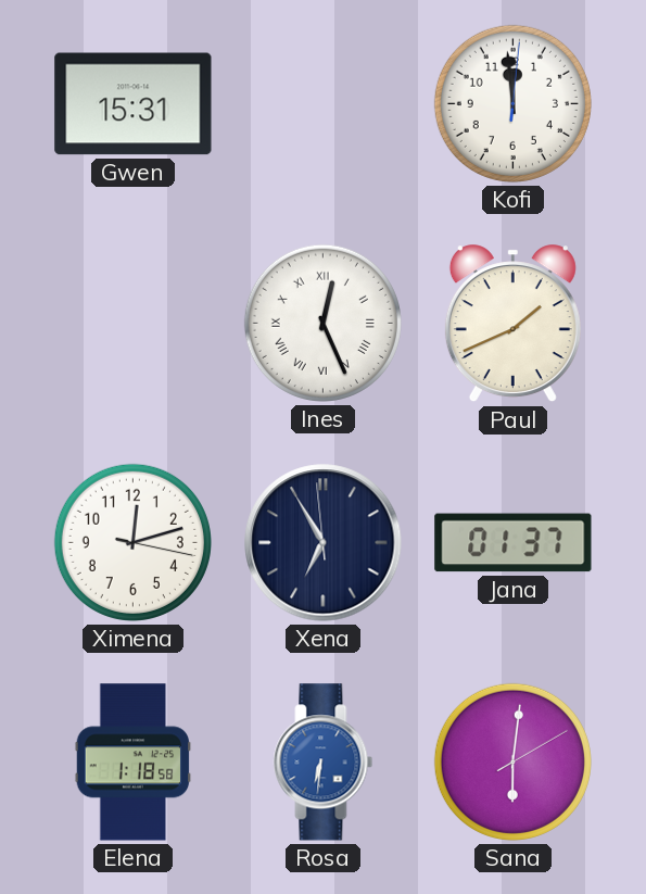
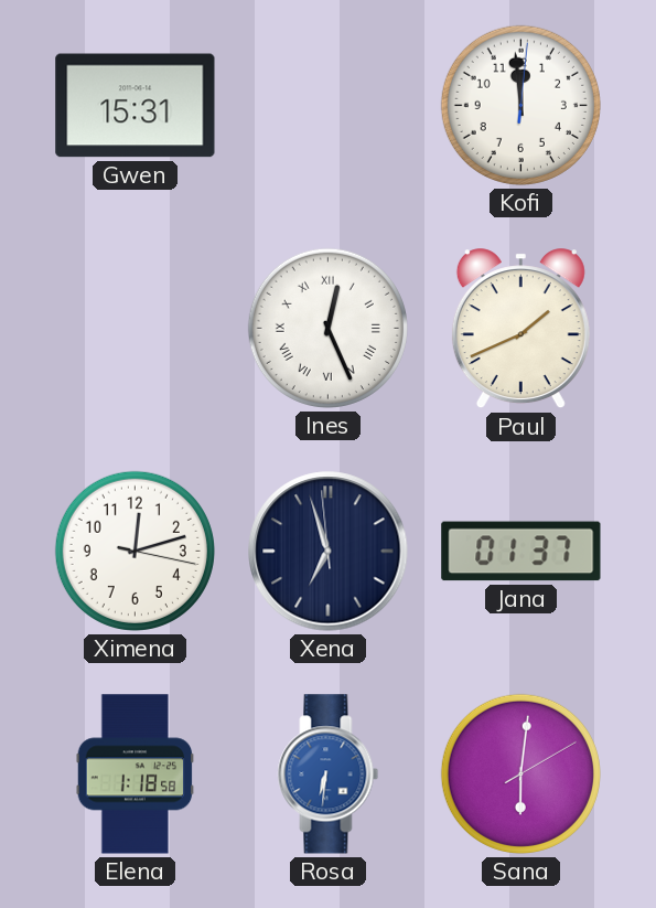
Xena: 6:54 -> 6:56
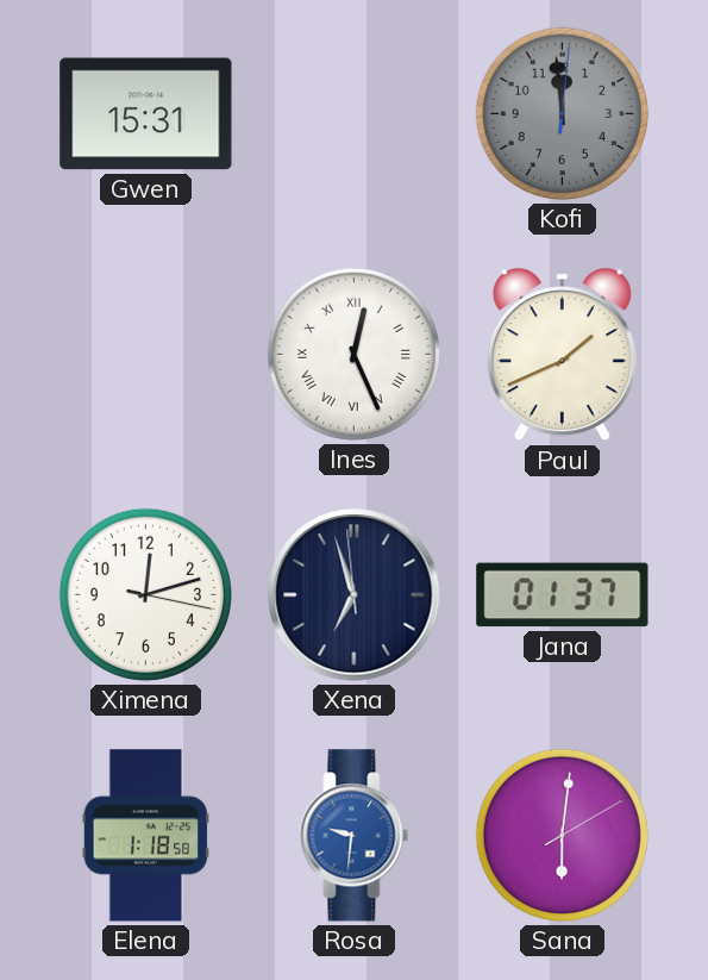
Kofi dial: white -> grey
Rosa: 6:31 -> 9:31
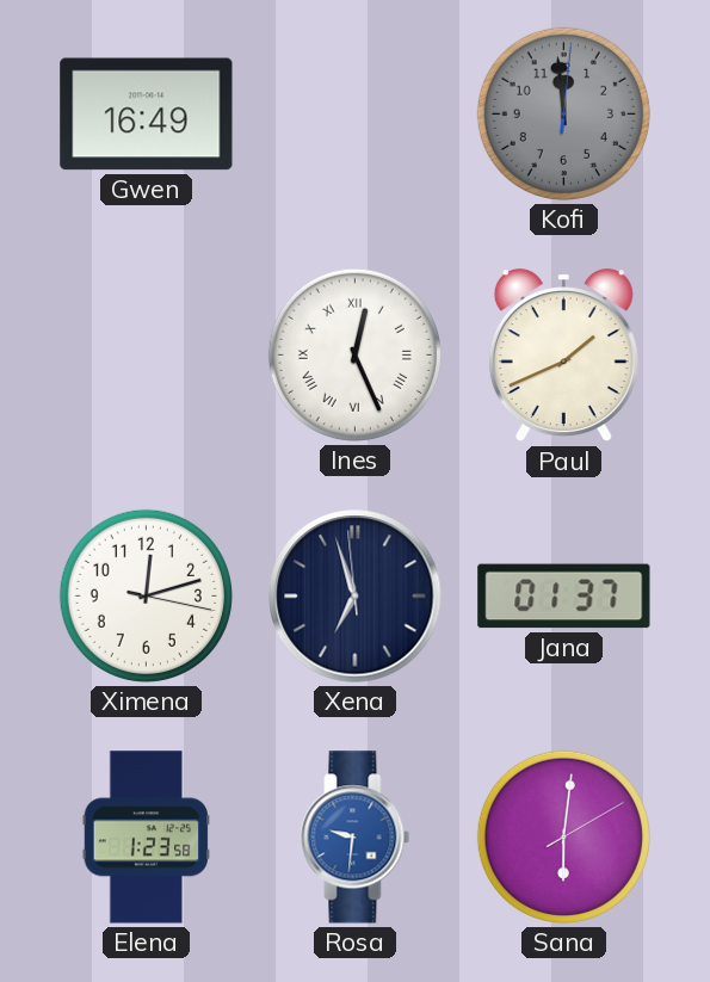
Gwen: 15:31 -> 16:49
Elena: 1:18 -> 1:23
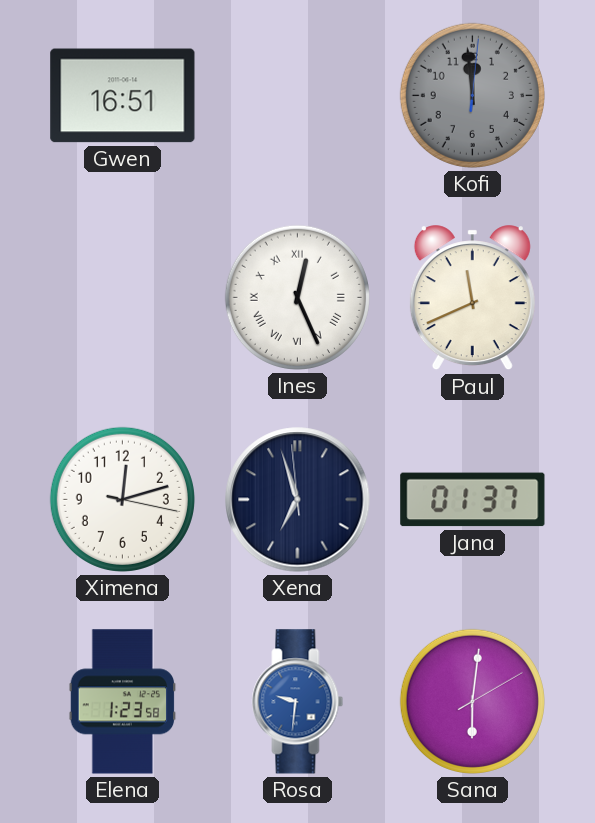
Gwen: 16:49 -> 16:51
Paul: 1:41 -> 11:41
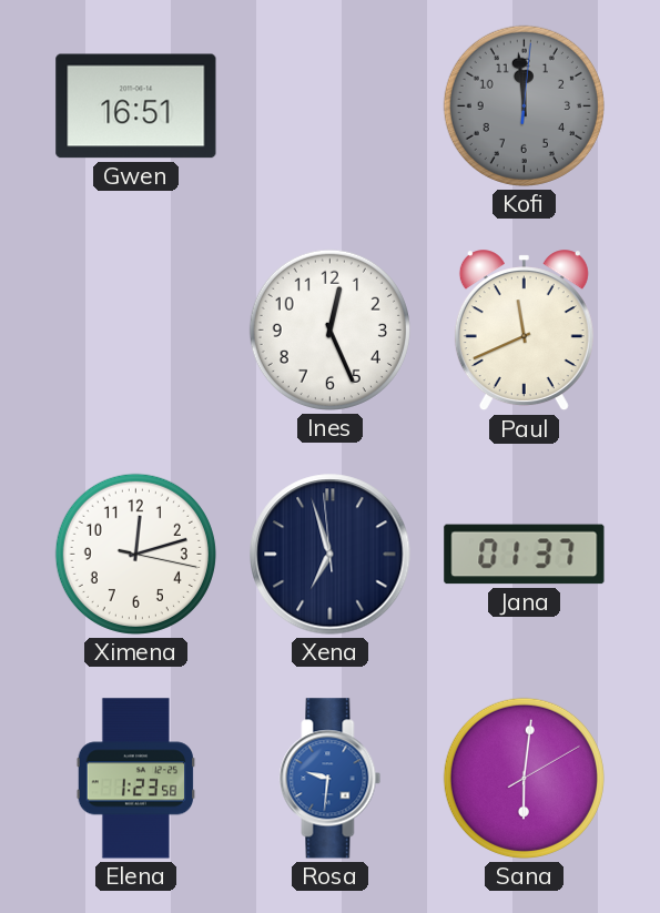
Ines numerals: Roman -> Arabic
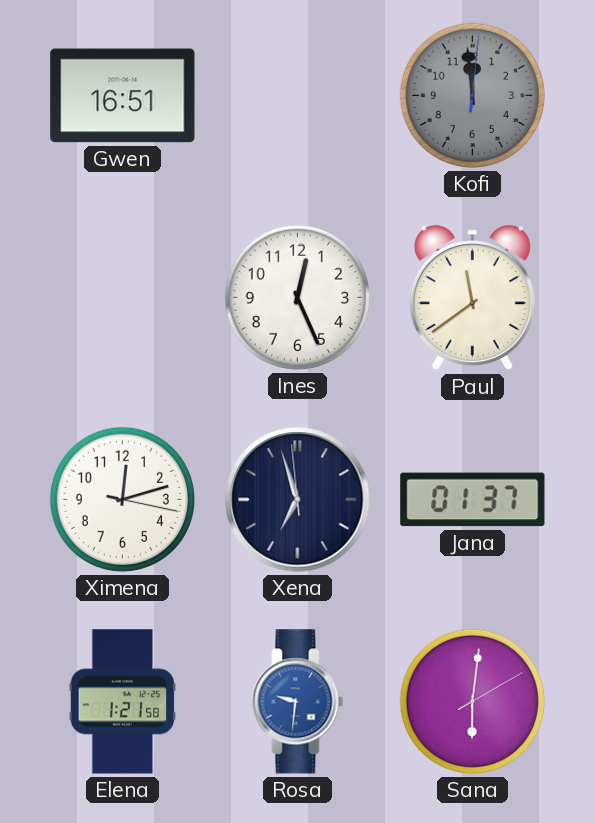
Paul: 11:41 -> 11:39
Elena: 1:23 -> 1:21
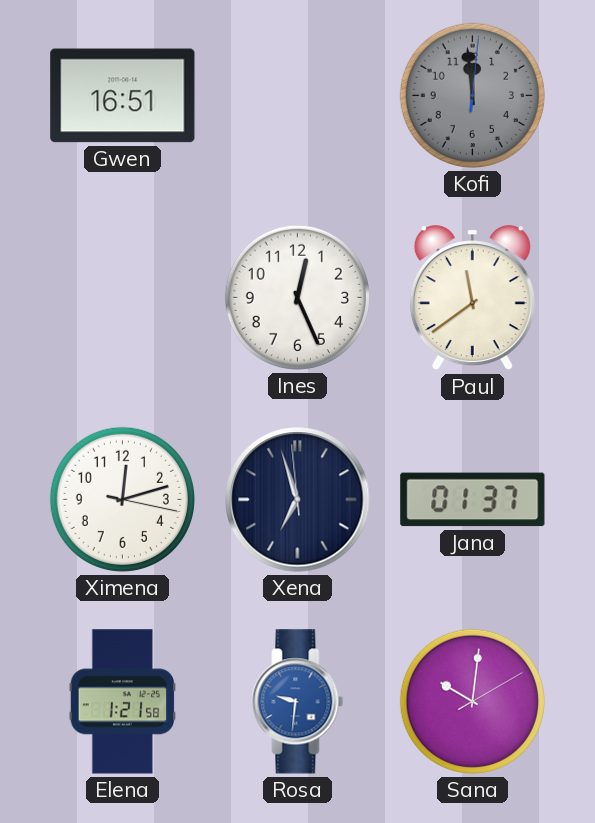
Sana: 6:01 -> 10:01
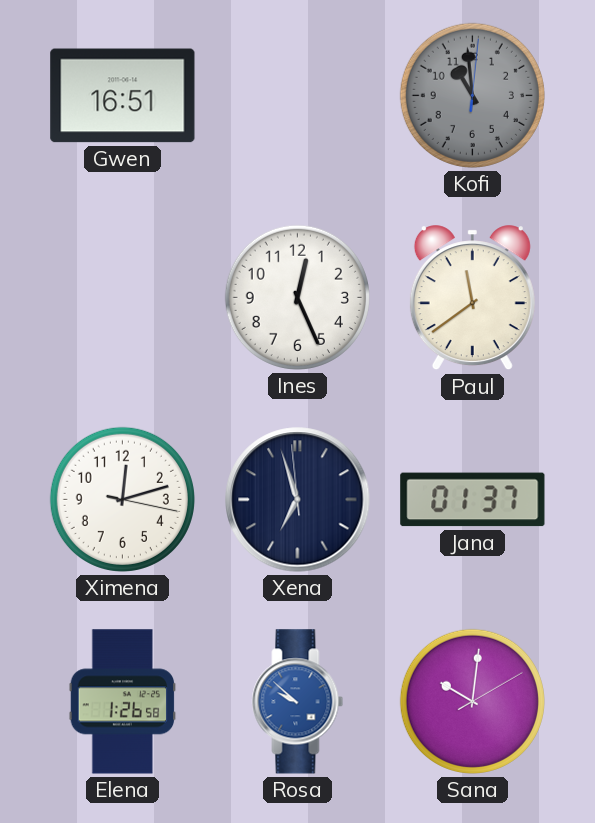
Kofi: 11:59 -> 10:59
Elena: 1:21 -> 1:26
Rosa: 9:31 -> 9:52
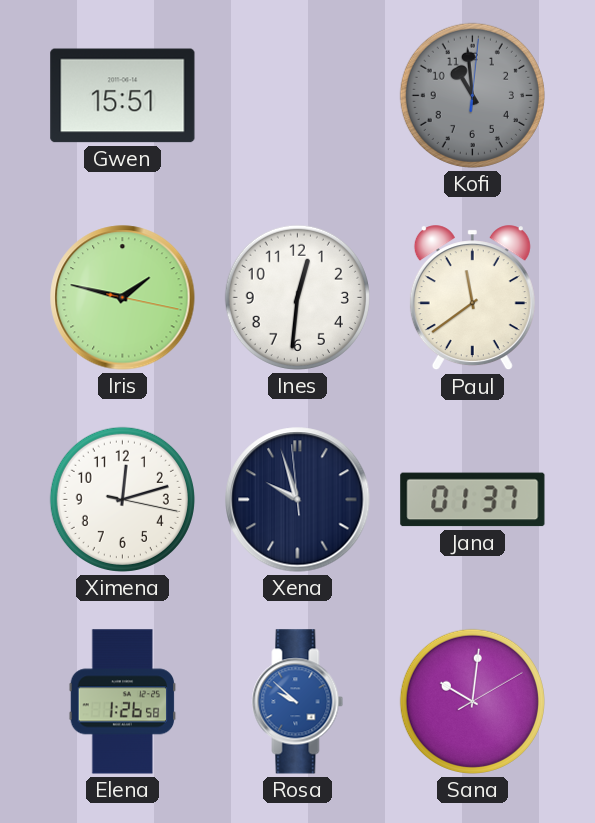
Gwen: 16:51 -> 15:51
Iris: none -> 1:47
Ines: 12:26 -> 12:31
Xena: 6:56 -> 9:56
